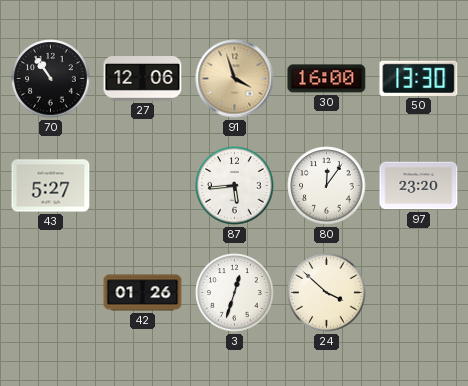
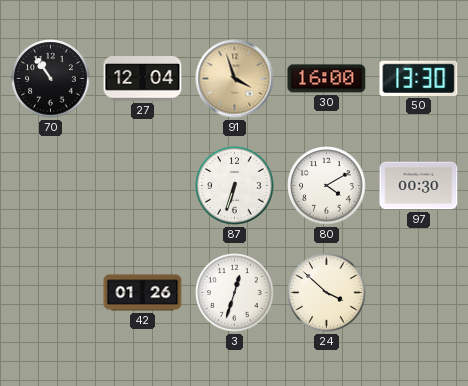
27: 12:06 -> 12:04
43: 5:27 -> none
87: 5:44 -> 6:33
80: 12:06 -> 4:10
97: 23:20 -> 00:30
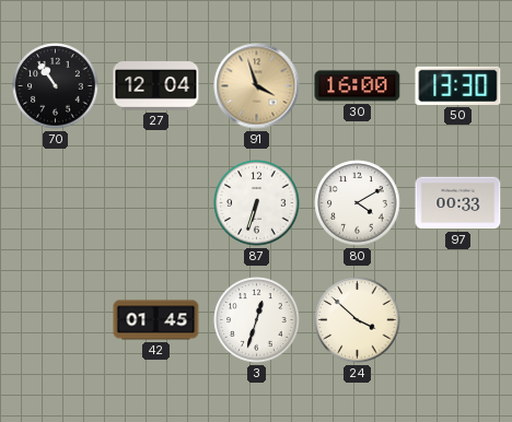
97: 00:30 -> 00:33
42: 01:26 -> 01:45
